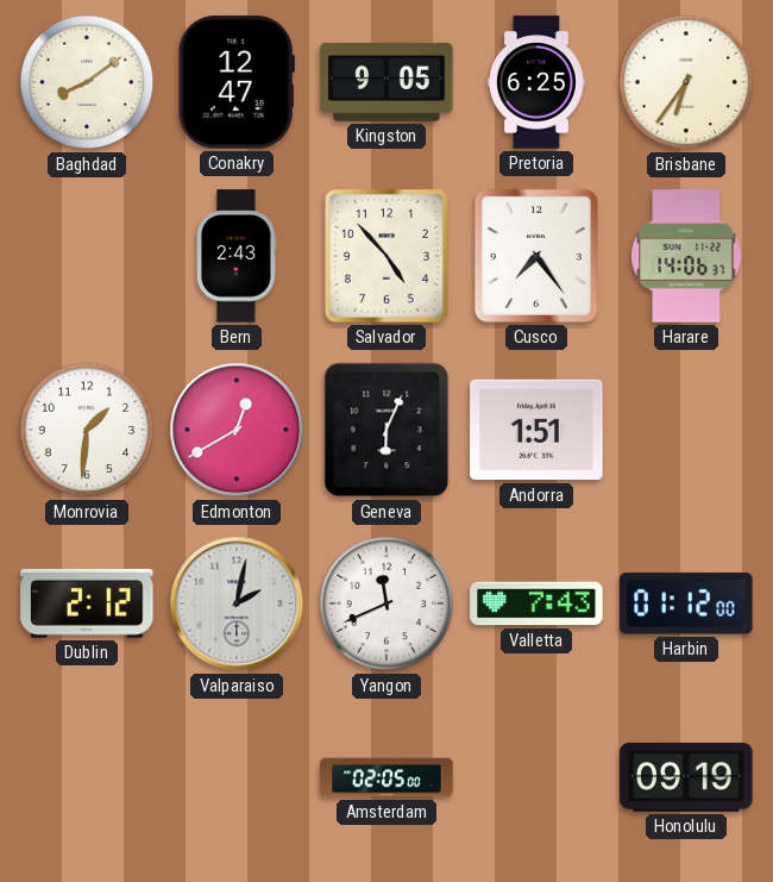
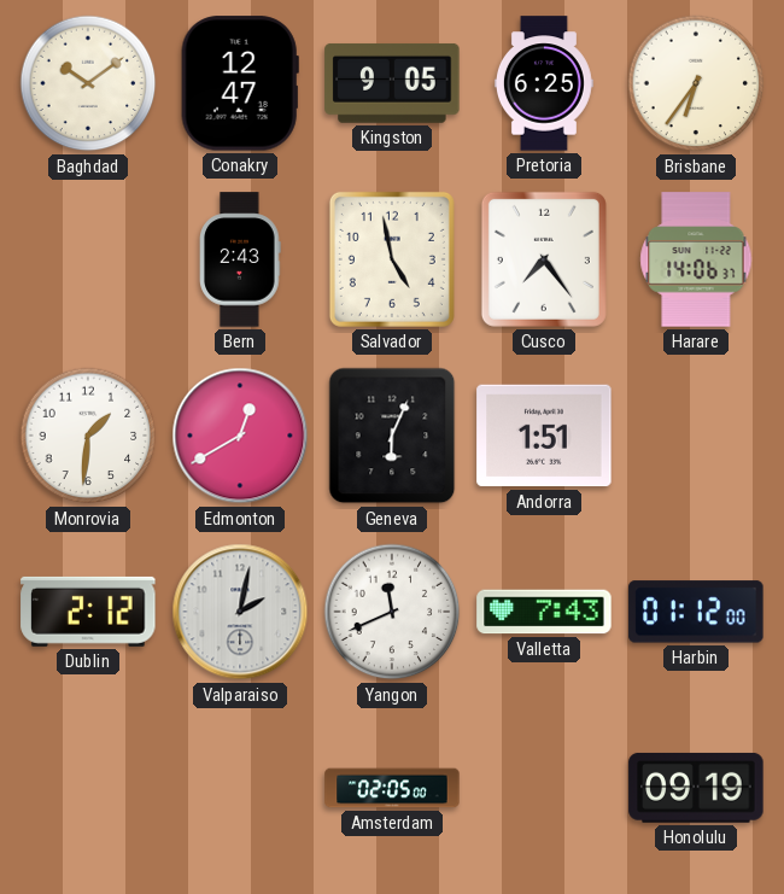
Baghdad: 8:09 -> 10:09
Salvador: 4:53 -> 4:58
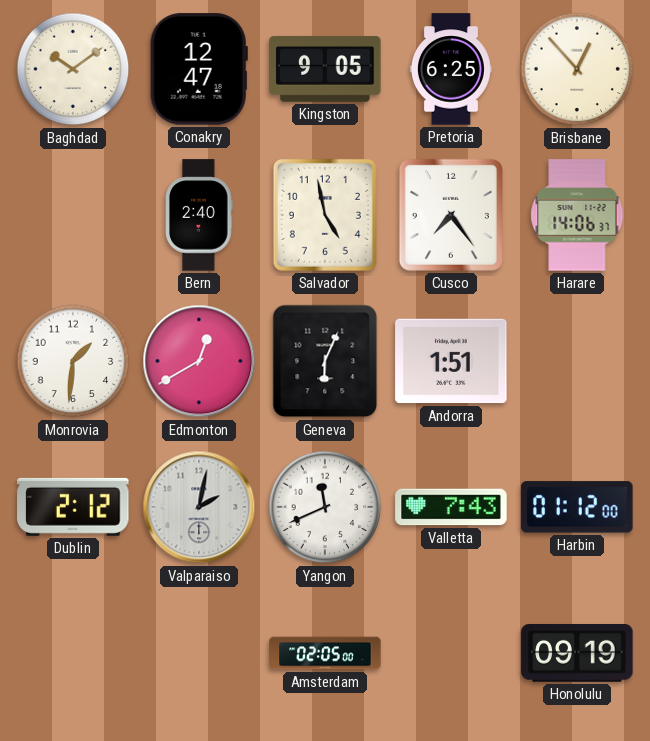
Brisbane: 6:36 -> 12:53
Bern: 2:43 -> 2:40
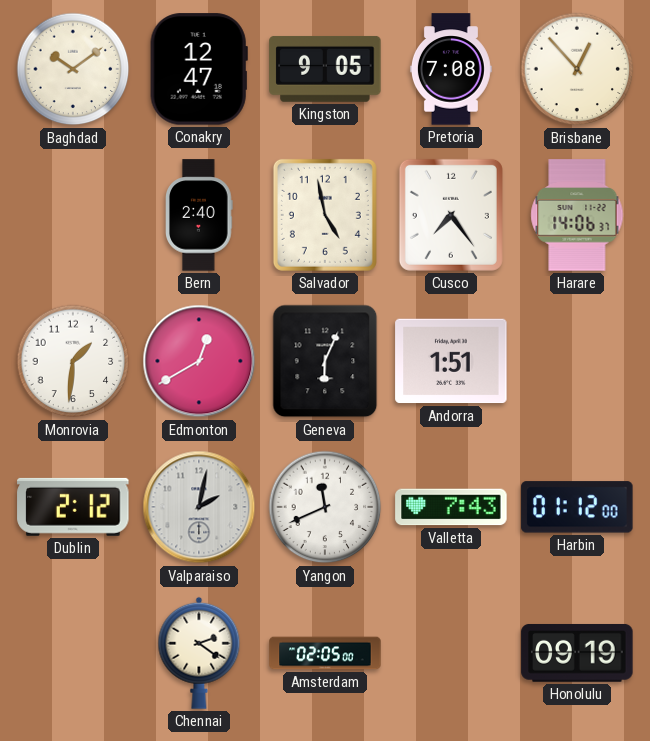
Pretoria: 6:25 -> 7:08
Chennai: none -> 2:21
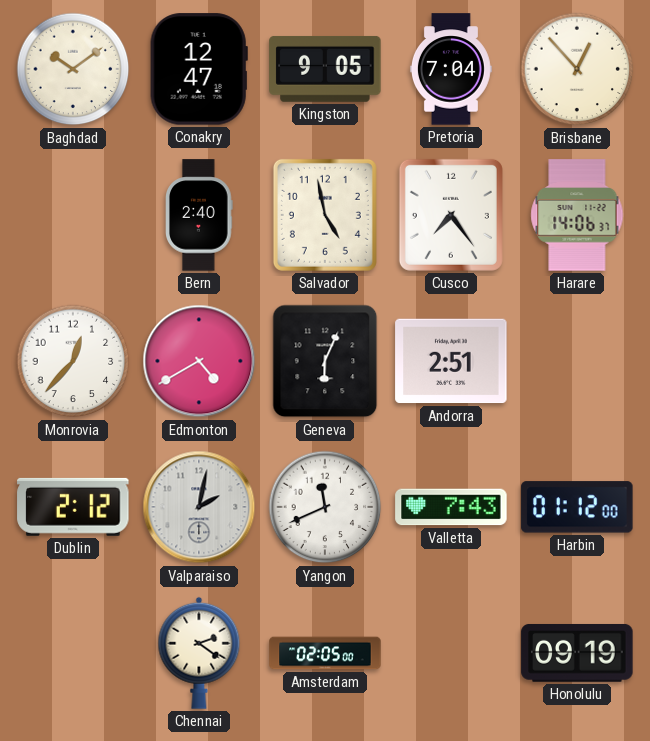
Pretoria: 7:08 -> 7:04
Monrovia: 1:31 -> 12:37
Edmonton: 12:40 -> 4:40
Andorra: 1:51 -> 2:51
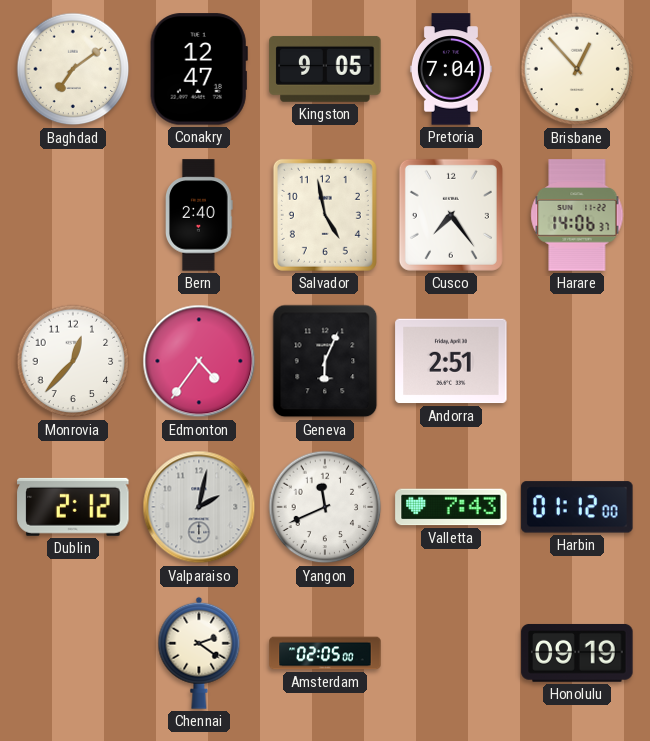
Baghdad: 10:09 -> 7:09
Edmonton: 4:40 -> 4:36
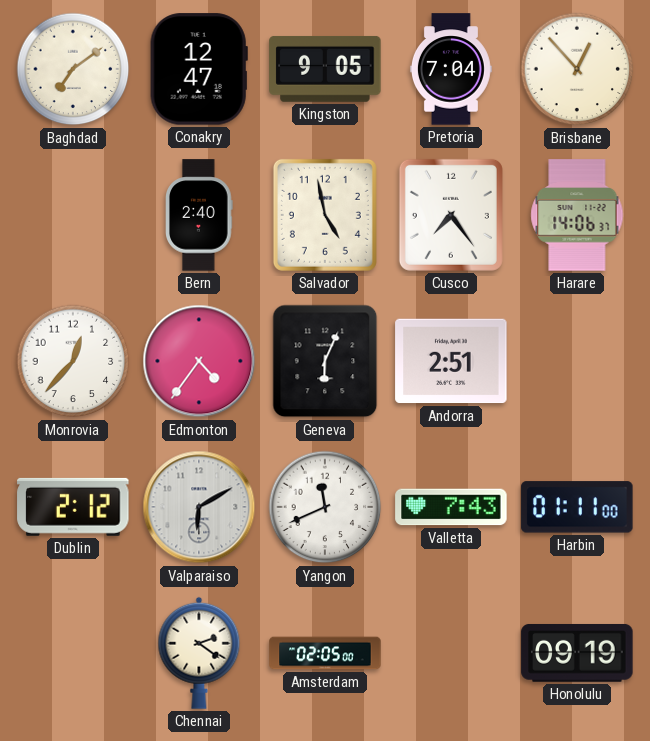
Valparaiso: 2:02 -> 6:10
Harbin: 01:12 -> 01:11
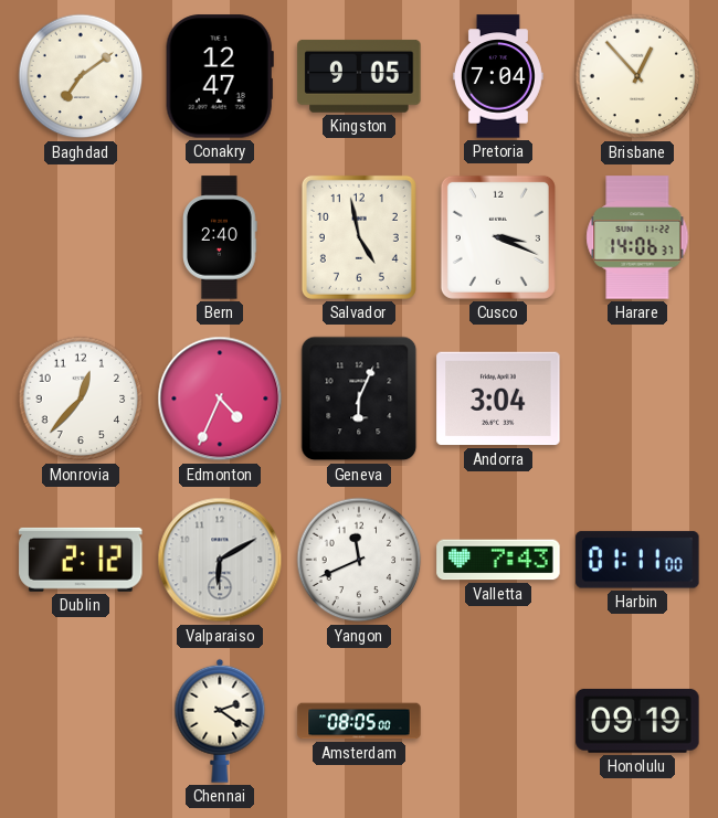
Cusco: 7:24 -> 3:19
Edmonton: 4:36 -> 4:34
Andorra: 2:51 -> 3:04
Amsterdam: 02:05 -> 08:05
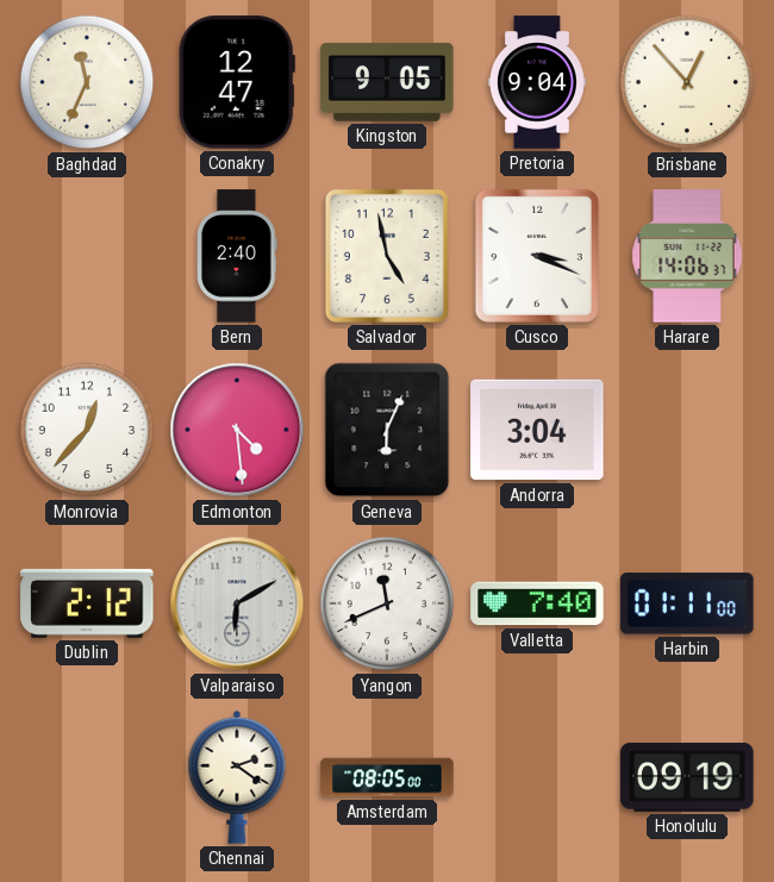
Baghdad: 7:09 -> 11:34
Pretoria: 7:04 -> 9:04
Edmonton: 4:34 -> 4:29
Valletta: 7:43 -> 7:40
